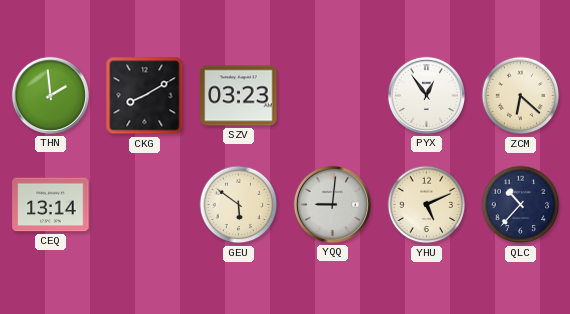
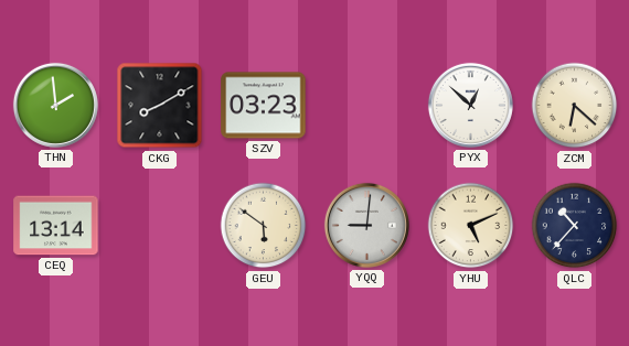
PYX: 12:54 -> 12:52
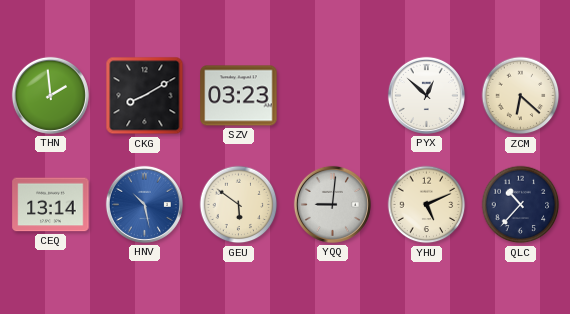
HNV: none -> 10:28
